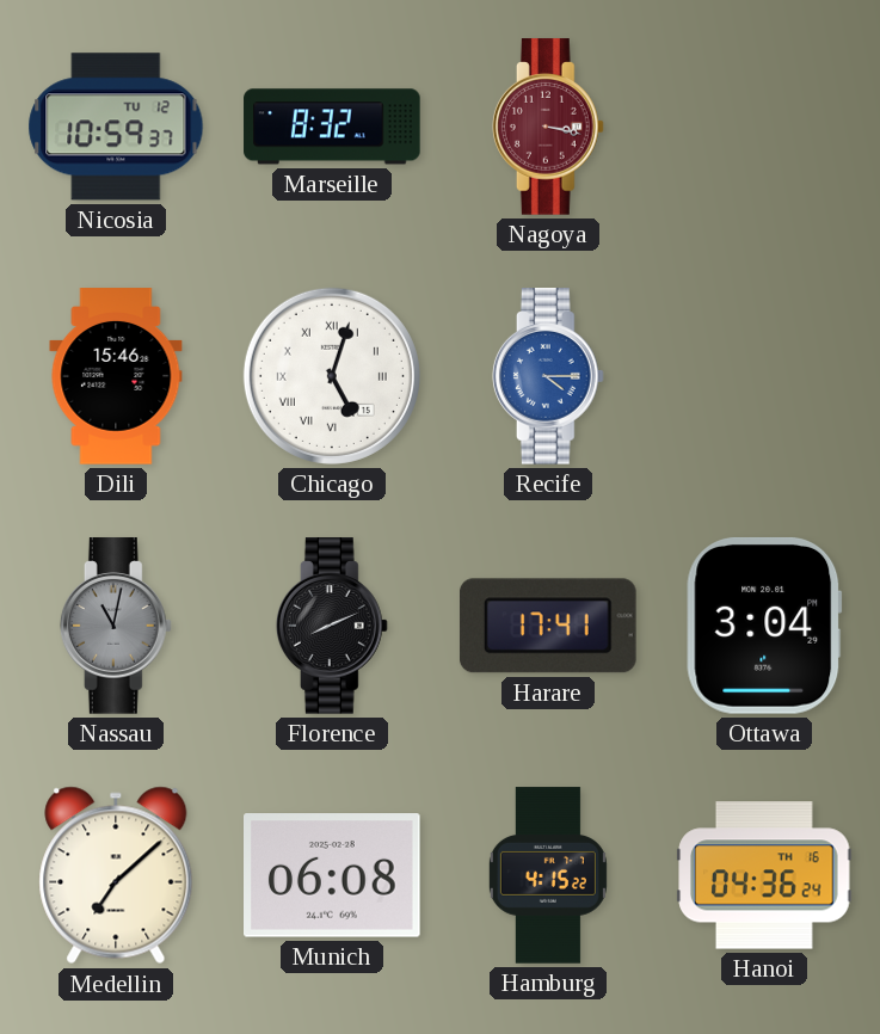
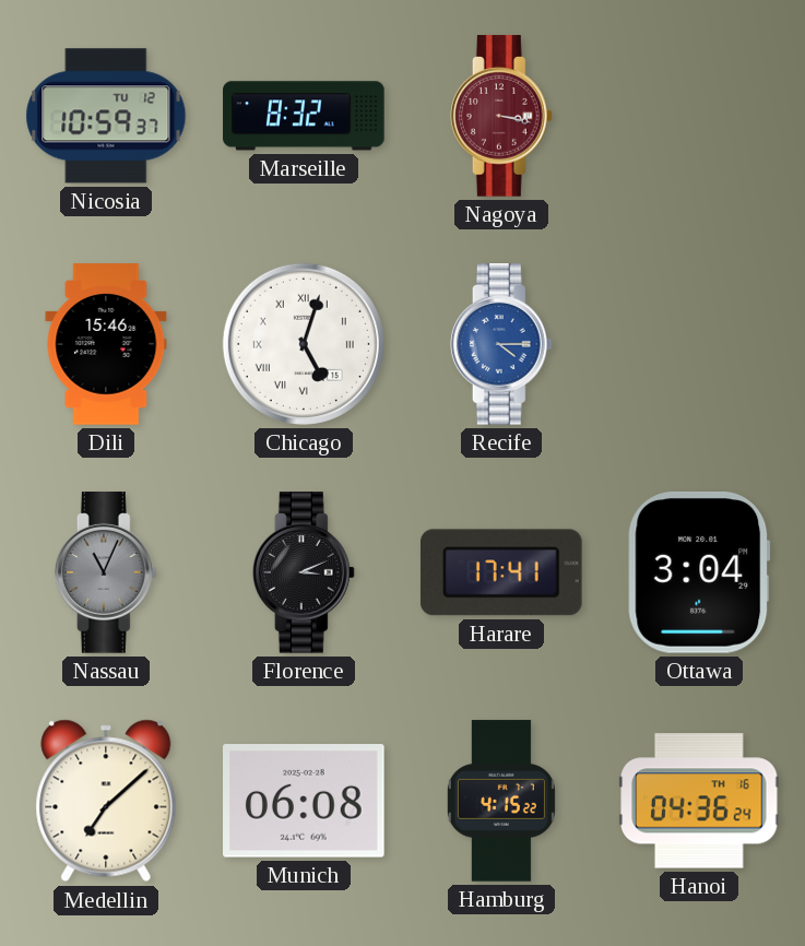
Nassau: 11:02 -> 11:04
Florence: 8:11 -> 3:11
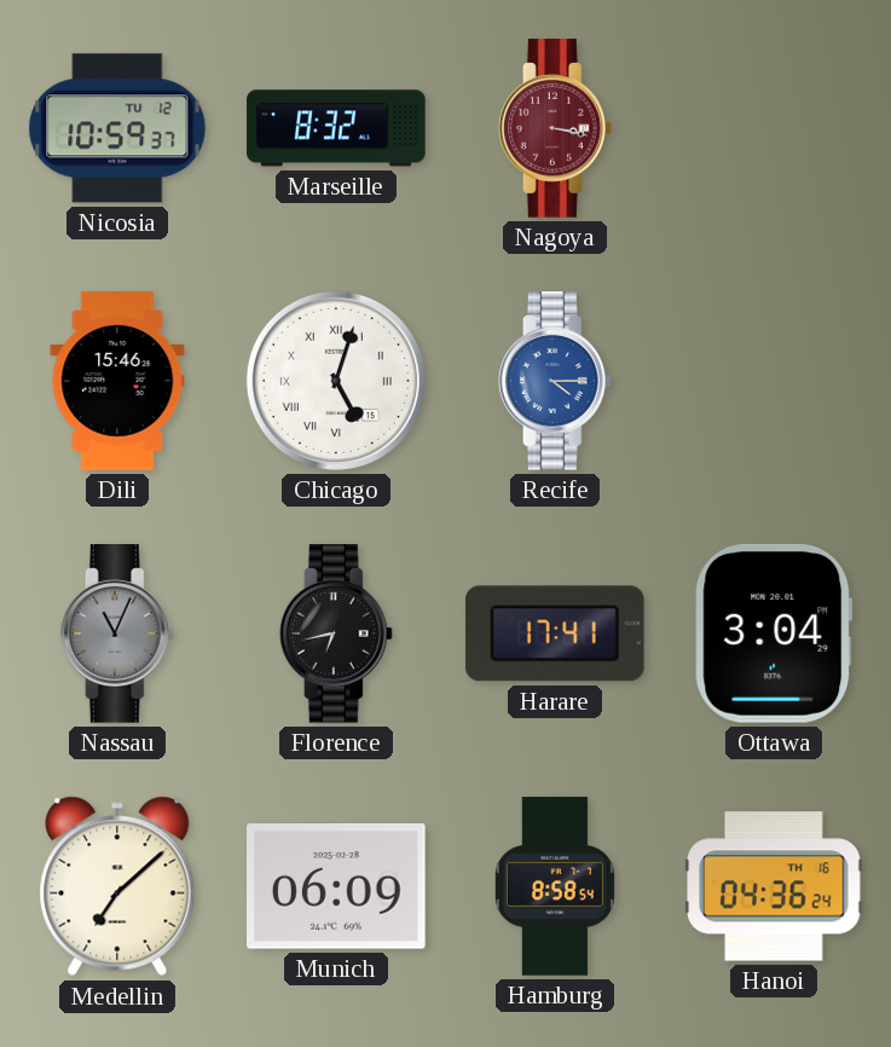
Florence: 3:11 -> 6:43
Munich: 06:08 -> 06:09
Hamburg: 4:15 -> 8:58
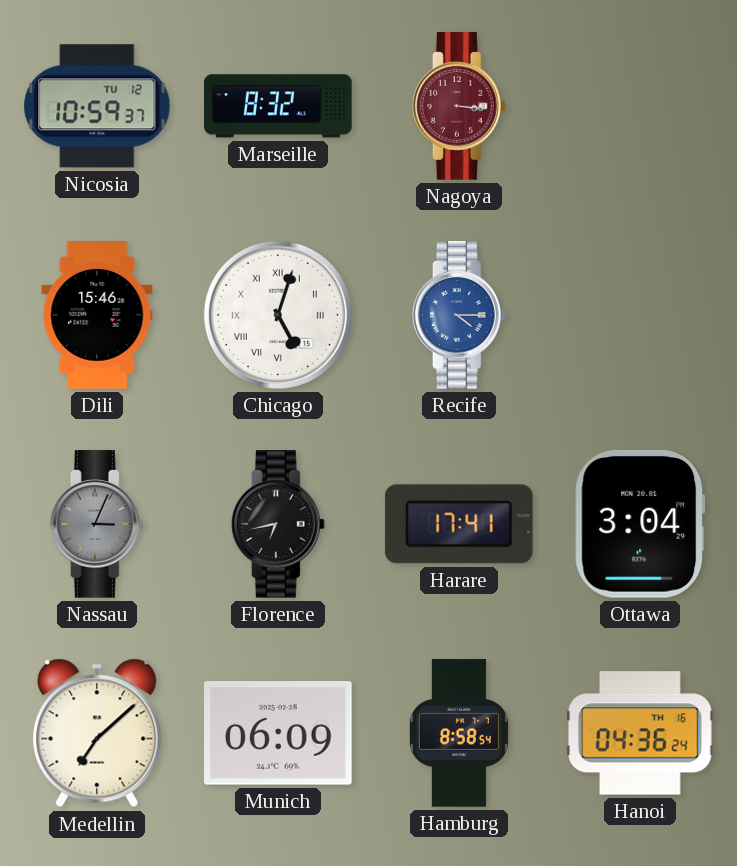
Nagoya: 3:17 -> 3:16
Nassau: 11:04 -> 3:04
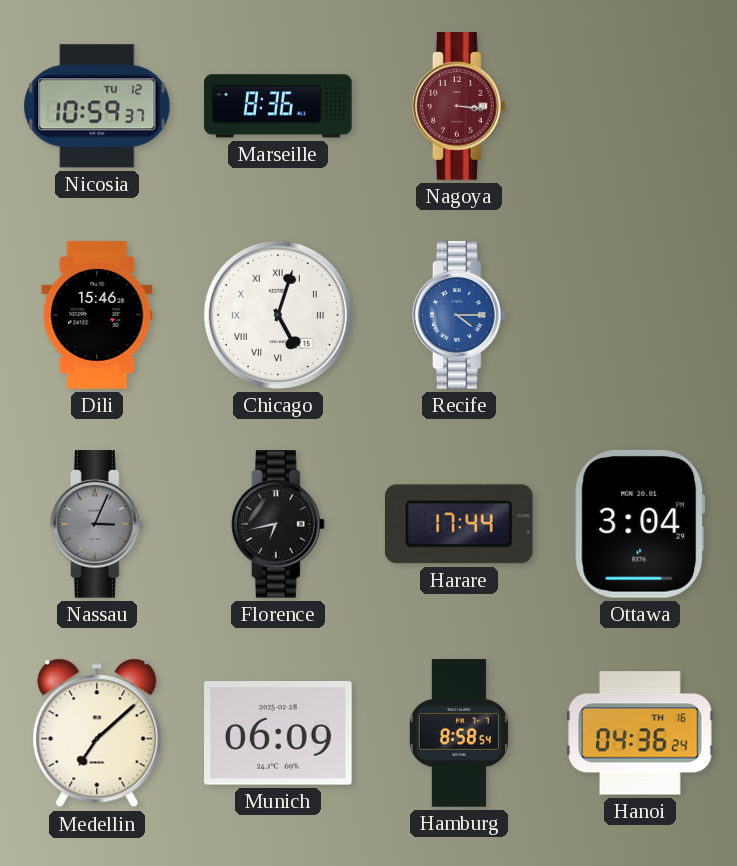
Marseille: 8:32 -> 8:36
Harare: 17:41 -> 17:44
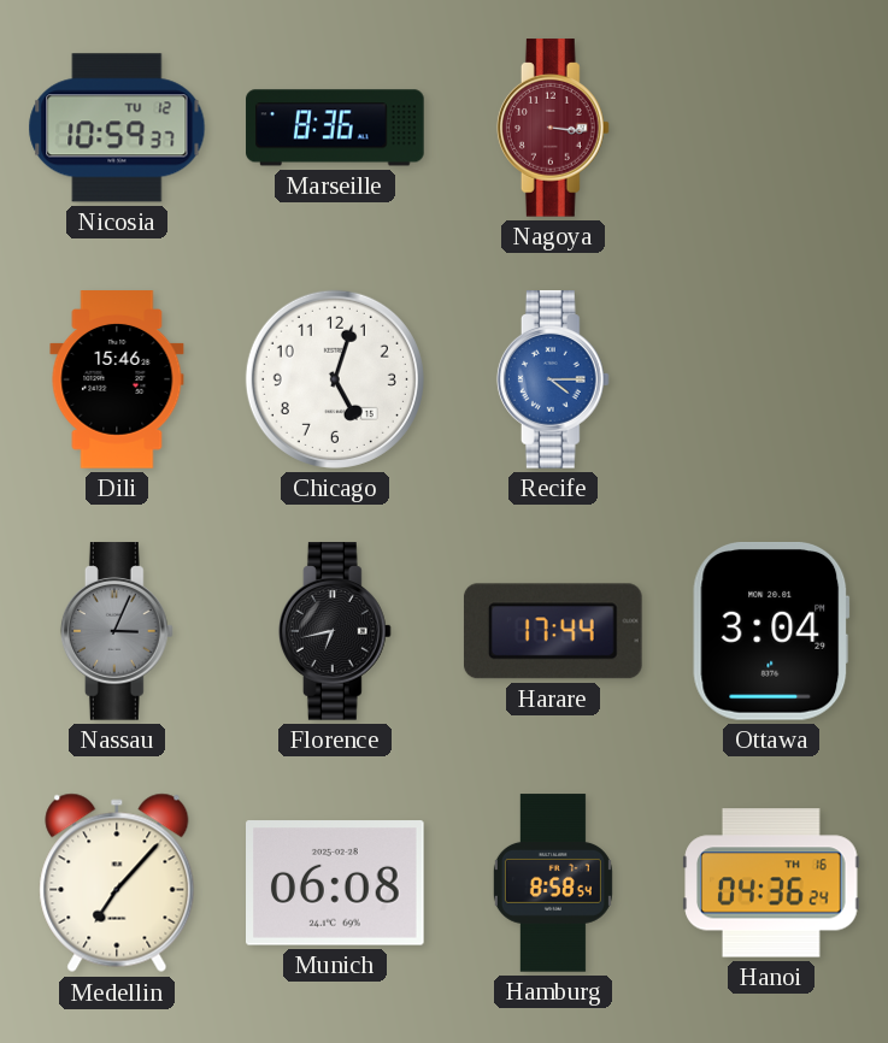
Chicago numerals: Roman -> Arabic
Medellin: 7:08 -> 7:07
Munich: 06:09 -> 06:08
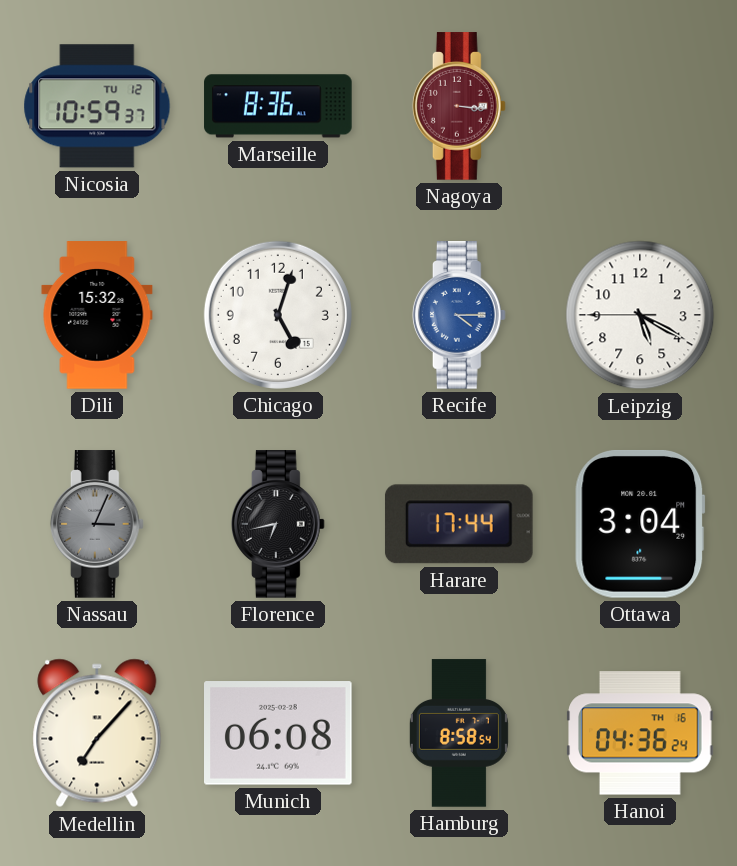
Dili: 15:46 -> 15:32
Leipzig: none -> 5:19
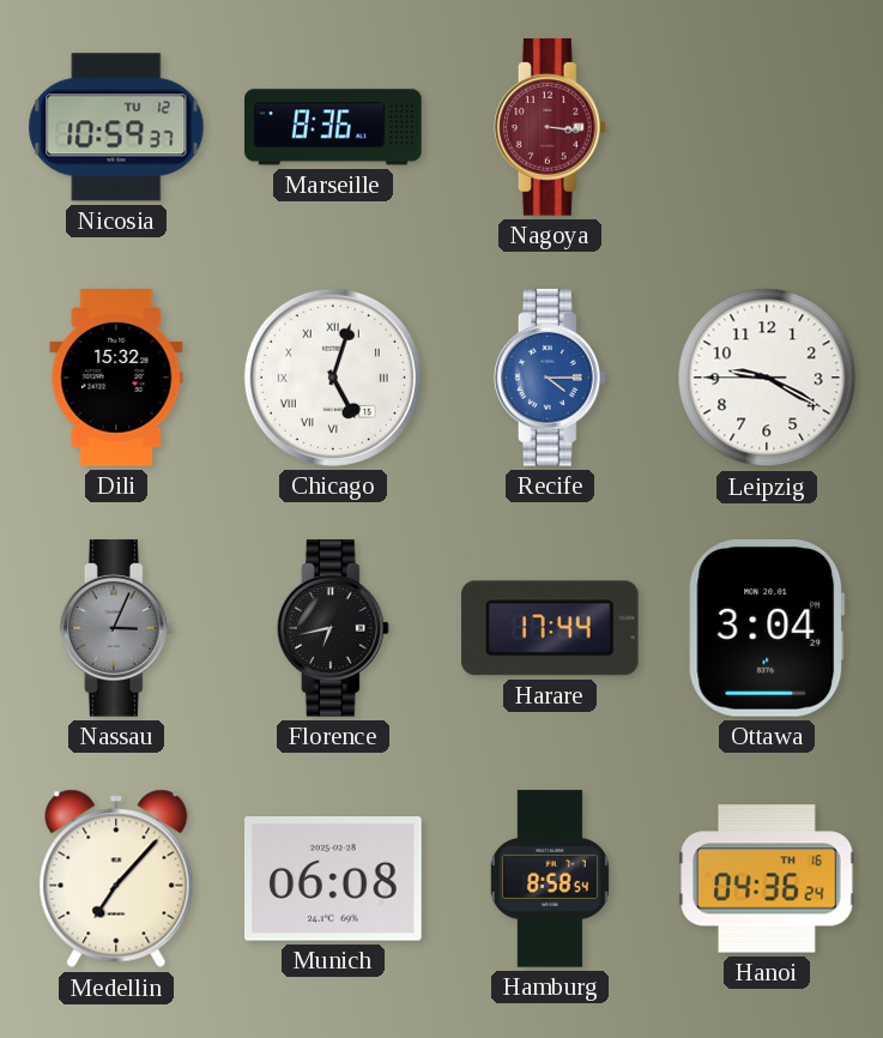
Chicago numerals: Arabic -> Roman
Leipzig: 5:19 -> 9:19
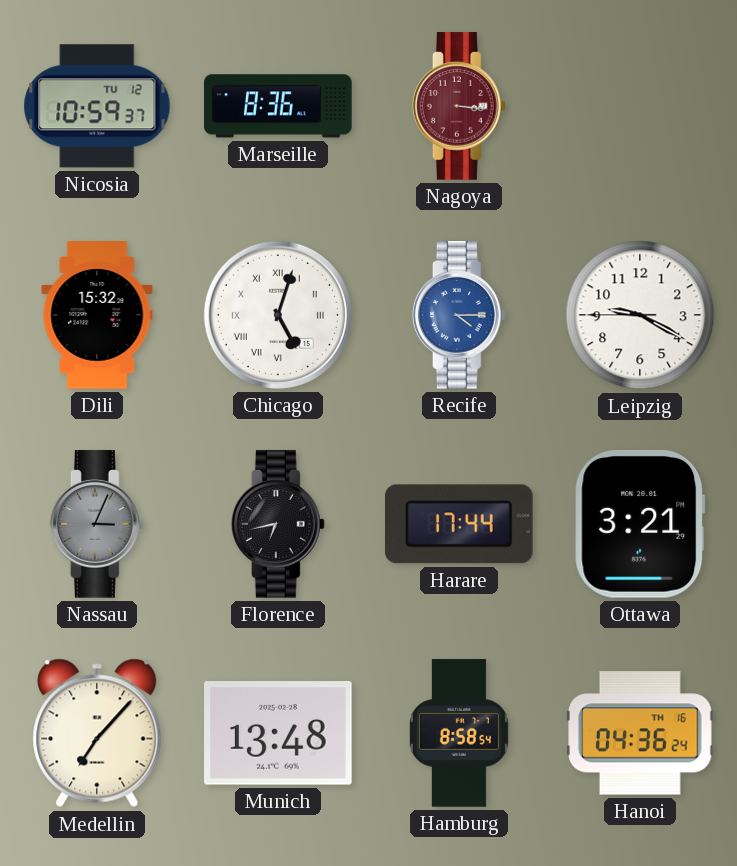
Ottawa: 3:04 -> 3:21
Munich: 06:08 -> 13:48
